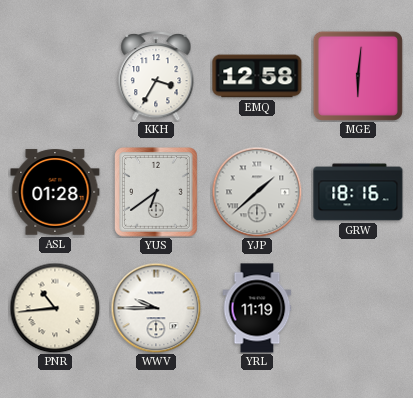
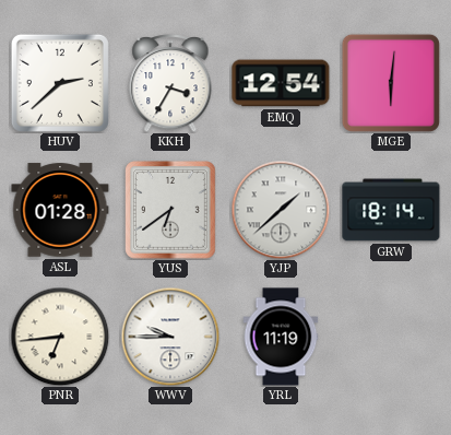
HUV: none -> 2:38
EMQ: 12:58 -> 12:54
GRW: 18:16 -> 18:14
PNR: 10:44 -> 6:44
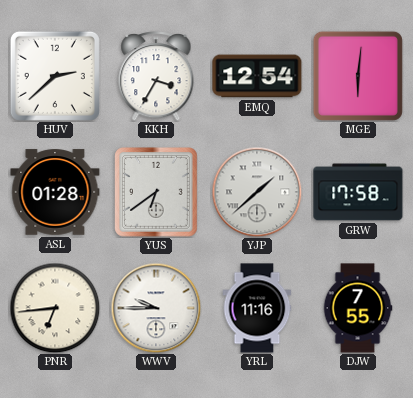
GRW: 18:14 -> 17:58
YRL: 11:19 -> 11:16
DJW: none -> 7:55
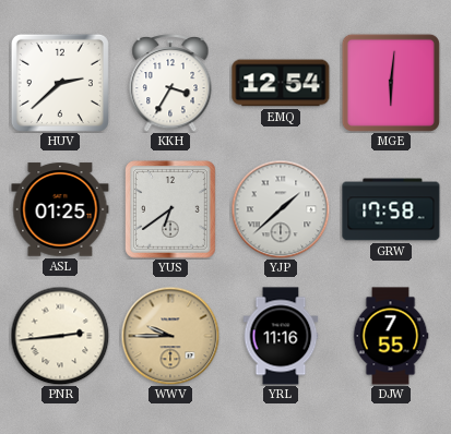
ASL: 01:28 -> 01:25
PNR: 6:44 -> 2:44
WWV dial: white -> champagne
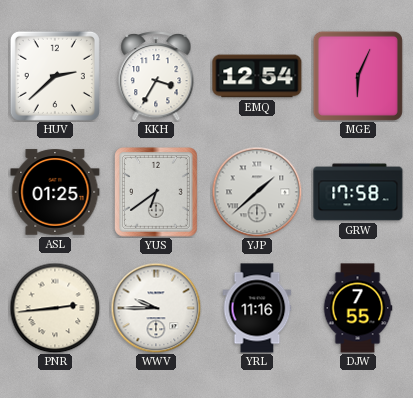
MGE: 6:01 -> 6:04
WWV dial: champagne -> white
